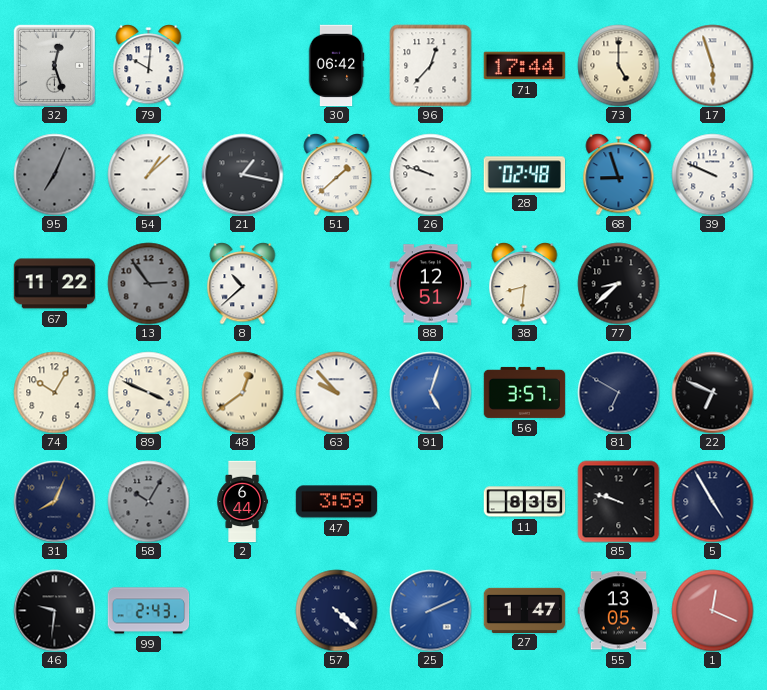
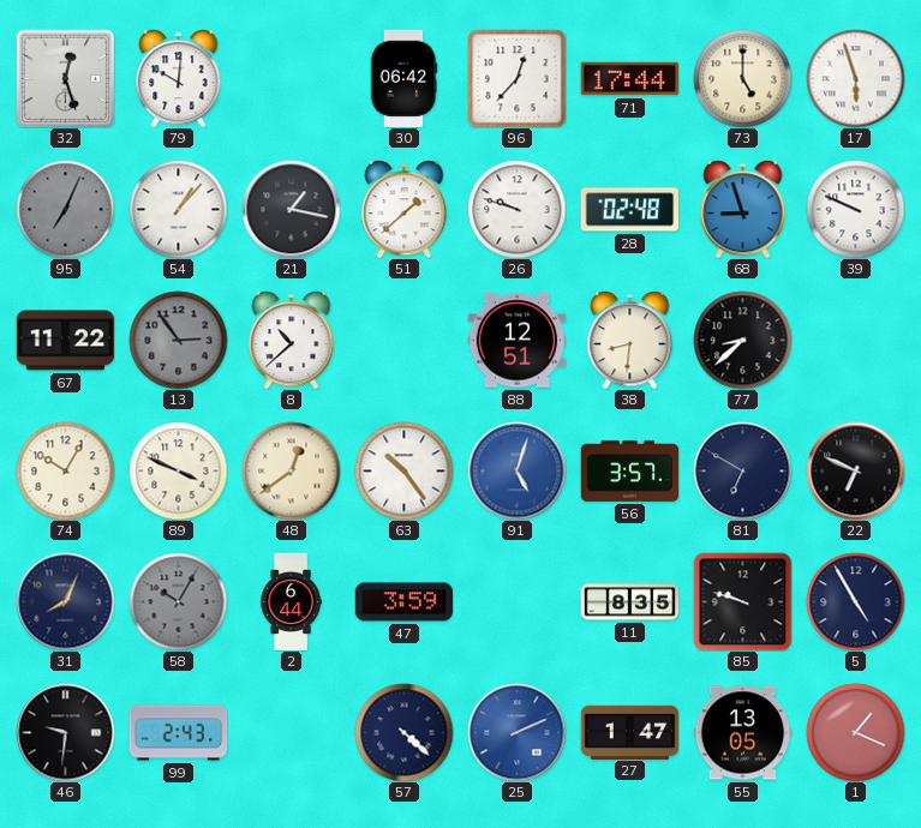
54: 1:08 -> 1:07
63: 9:53 -> 10:24
1: 12:19 -> 1:19
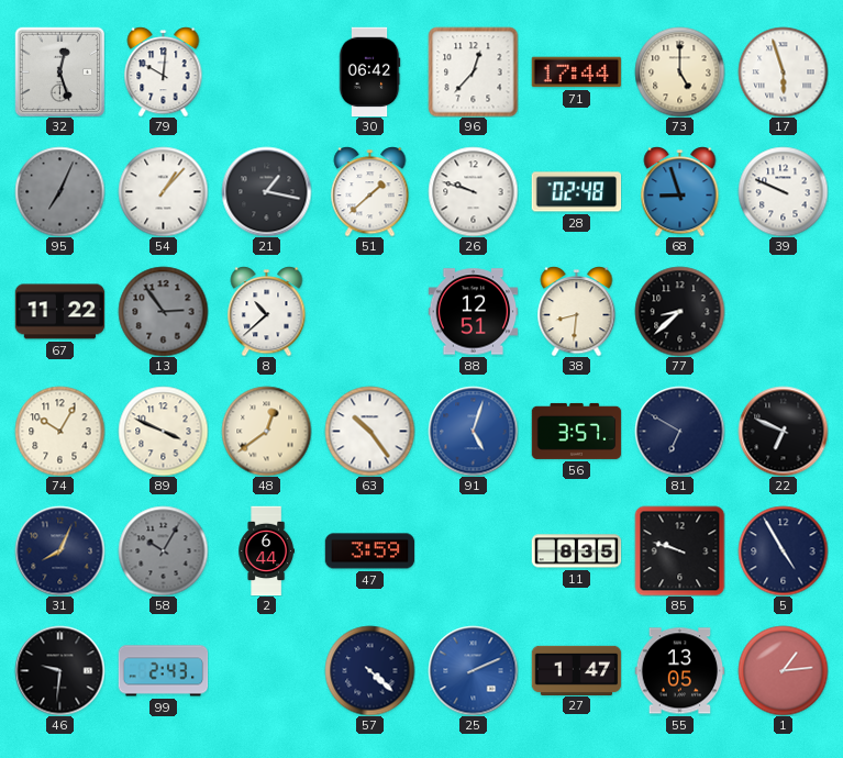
1: 1:19 -> 1:14
